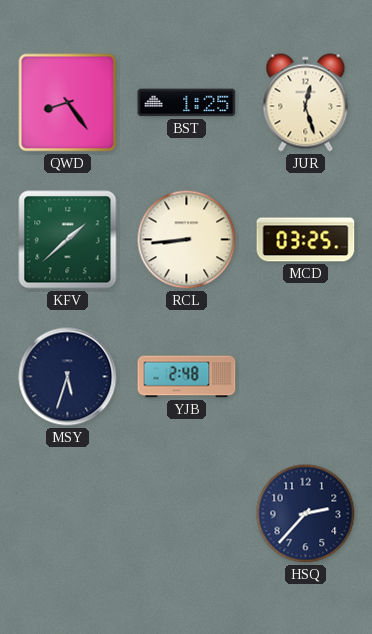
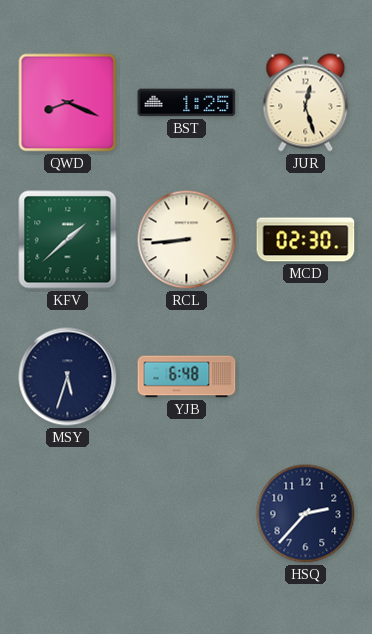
QWD: 8:24 -> 8:19
MCD: 03:25 -> 02:30
YJB: 2:48 -> 6:48
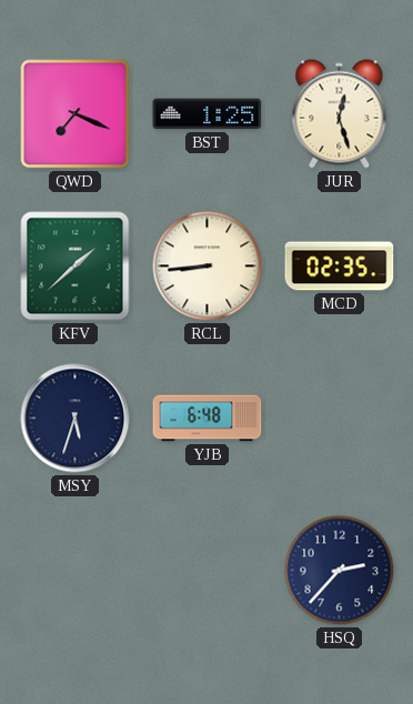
QWD: 8:19 -> 7:19
MCD: 02:30 -> 02:35
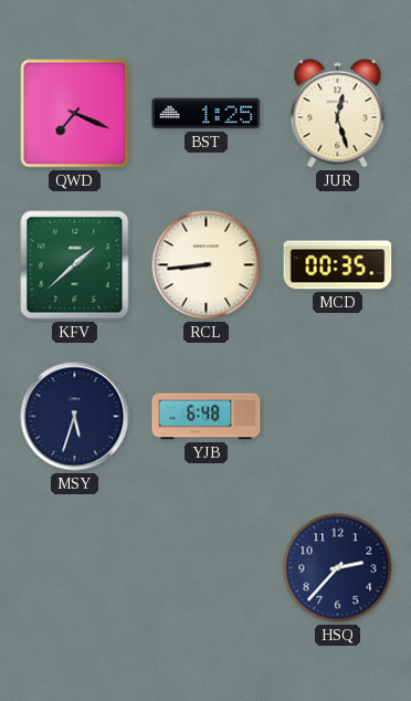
MCD: 02:35 -> 00:35
